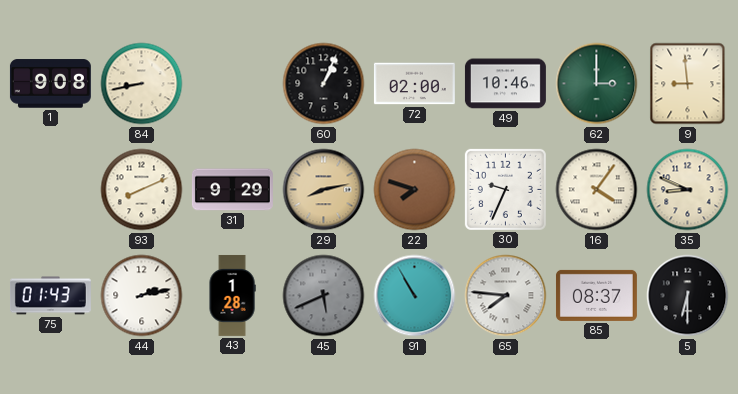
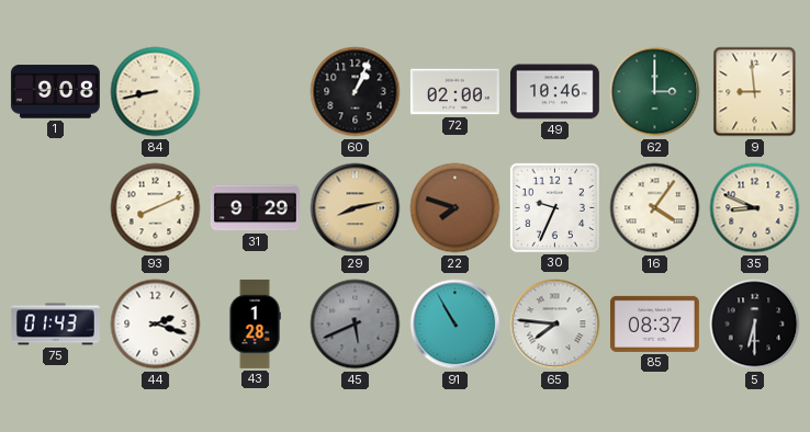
44: 2:13 -> 2:18
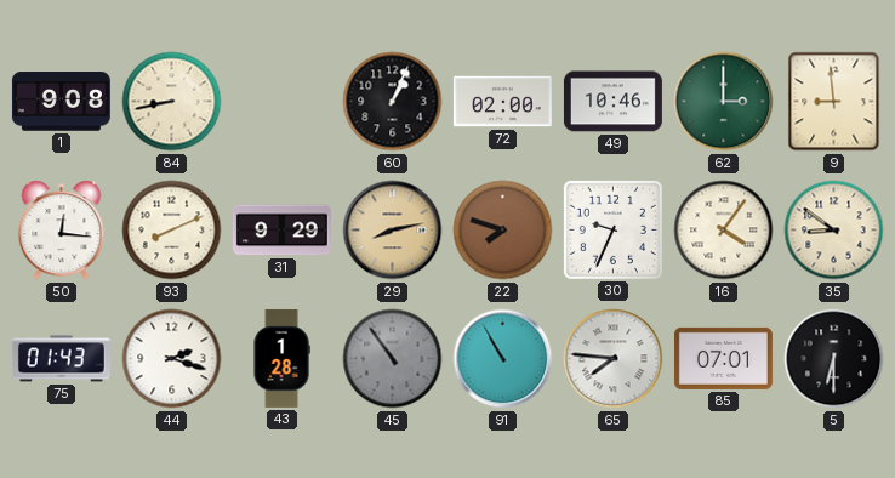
50: none -> 12:16
35: 8:49 -> 8:51
45: 5:41 -> 10:54
85: 08:37 -> 07:01
